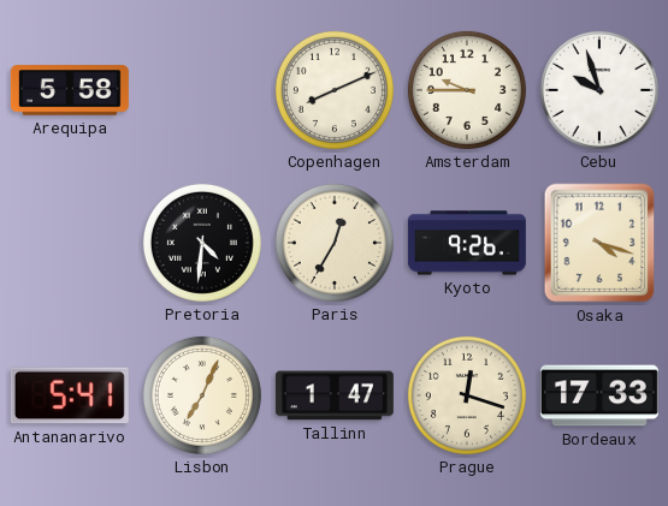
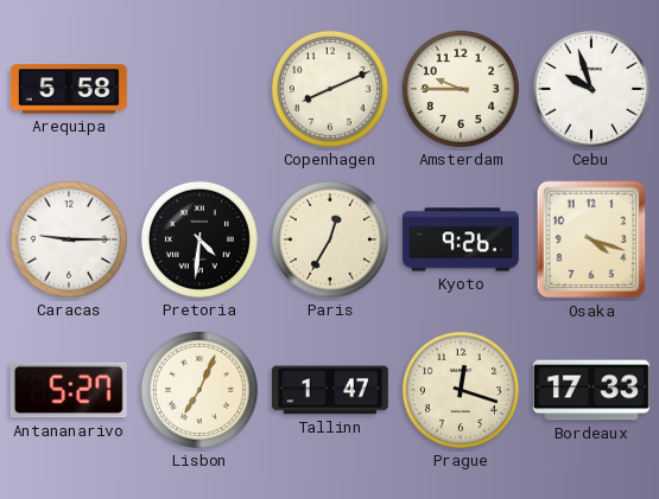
Caracas: none -> 9:15
Antananarivo: 5:41 -> 5:27
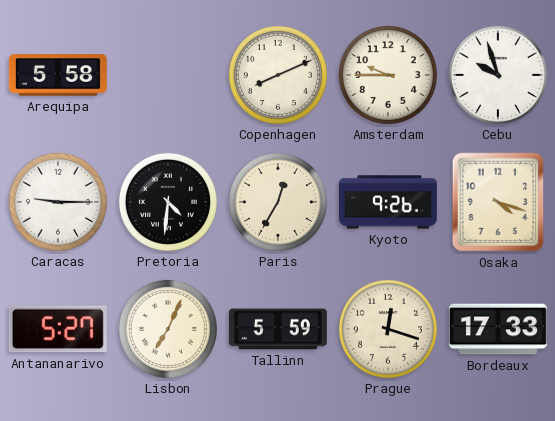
Tallinn: 1:47 -> 5:59
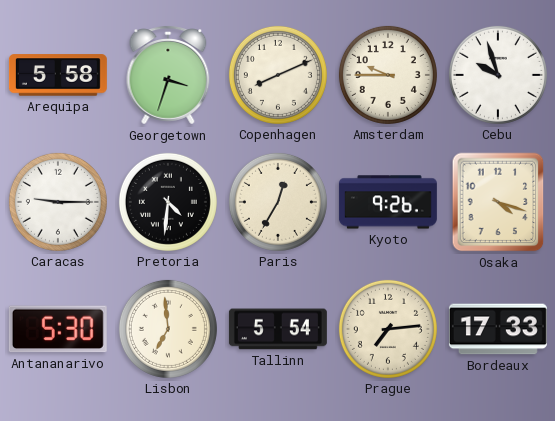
Georgetown: none -> 3:33
Antananarivo: 5:27 -> 5:30
Lisbon: 7:04 -> 6:59
Tallinn: 5:59 -> 5:54
Prague: 12:18 -> 7:14
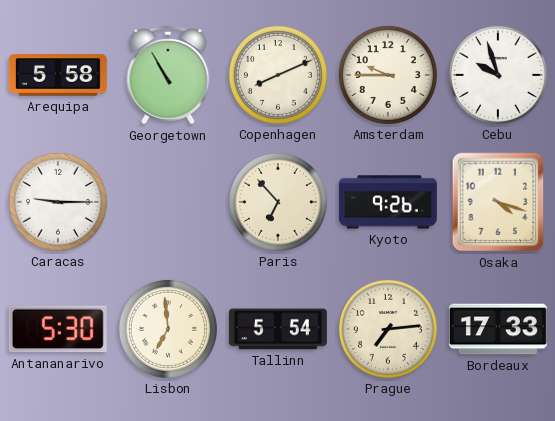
Georgetown: 3:33 -> 10:55
Pretoria: 4:31 -> none
Paris: 12:35 -> 6:53
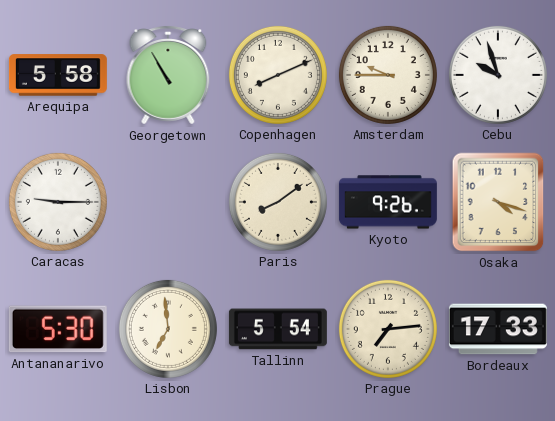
Paris: 6:53 -> 8:09
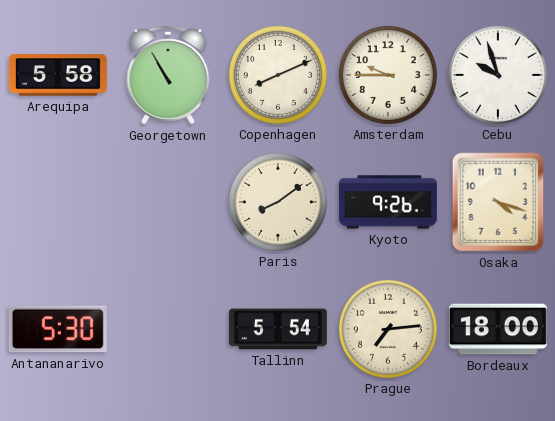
Caracas: 9:15 -> none
Lisbon: 6:59 -> none
Bordeaux: 17:33 -> 18:00
